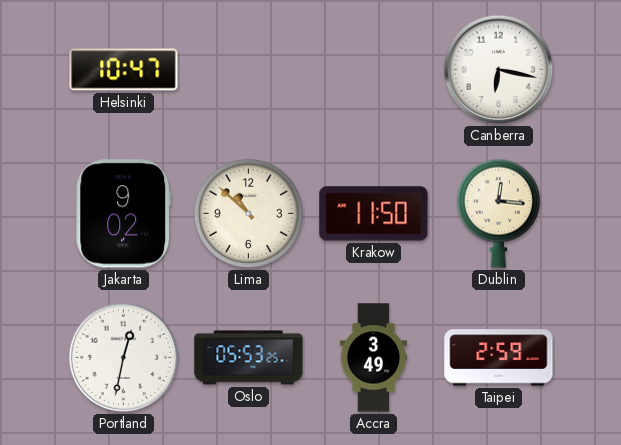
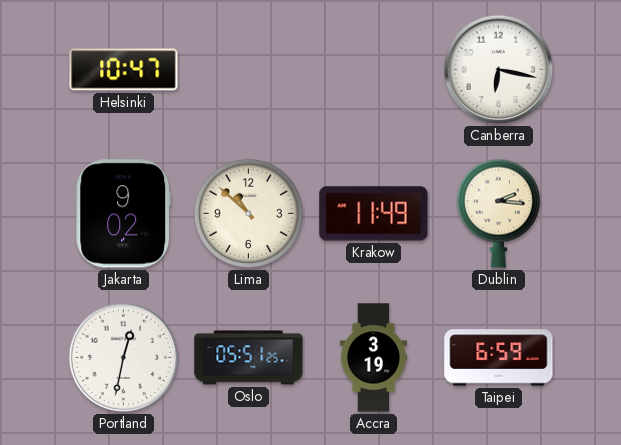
Krakow: 11:50 -> 11:49
Dublin: 12:16 -> 2:16
Oslo: 05:53 -> 05:51
Accra: 3:49 -> 3:19
Taipei: 2:59 -> 6:59
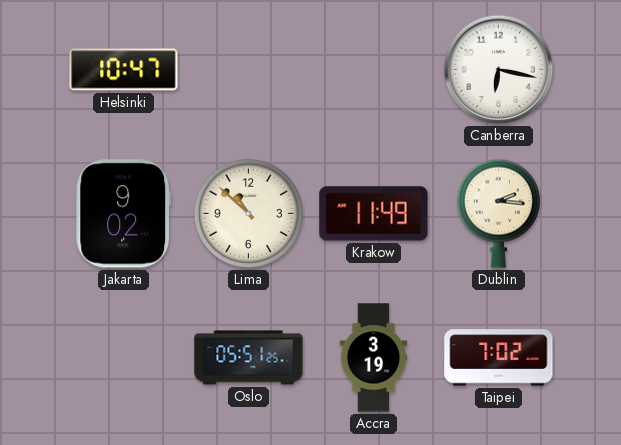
Portland: 12:32 -> none
Taipei: 6:59 -> 7:02
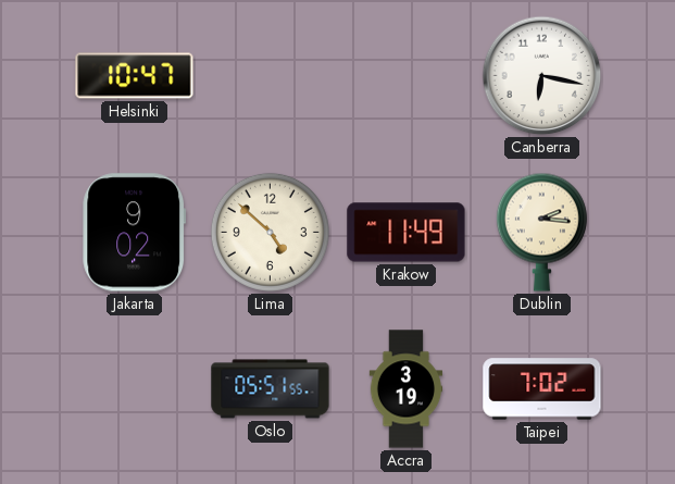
Lima: 10:52 -> 4:52
Oslo: 05:51:25 -> 05:51:55
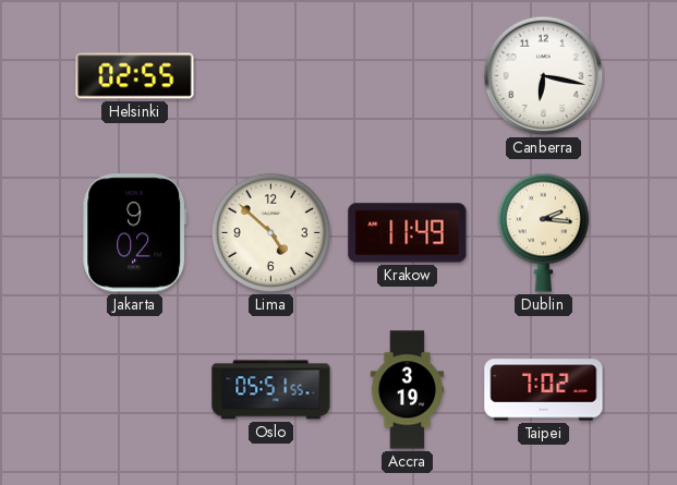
Helsinki: 10:47 -> 02:55
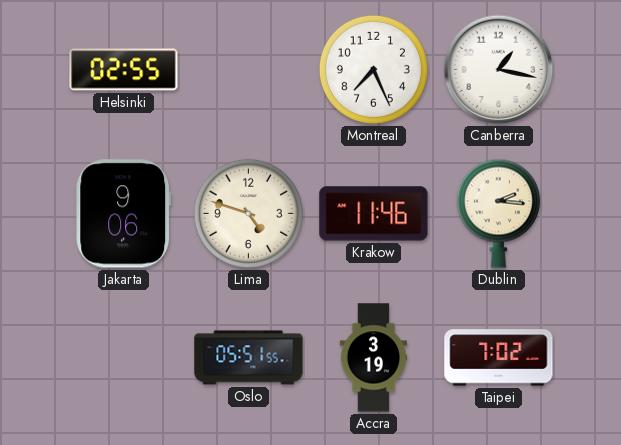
Montreal: none -> 7:26
Canberra: 6:17 -> 1:17
Jakarta: 9:02 -> 9:06
Lima: 4:52 -> 4:48
Krakow: 11:49 -> 11:46
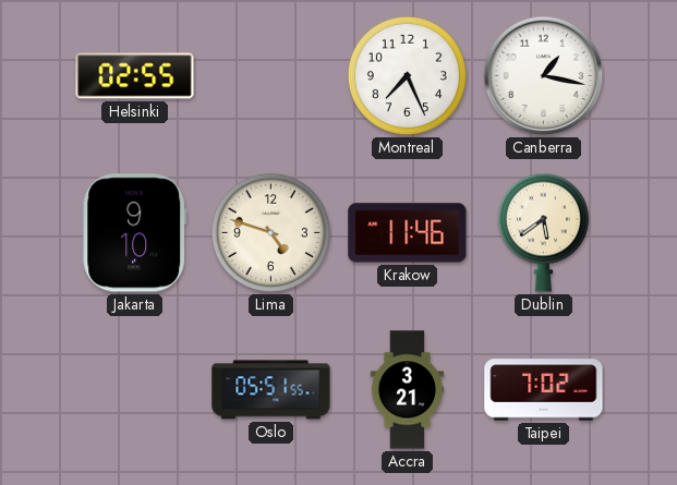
Jakarta: 9:06 -> 9:10
Dublin: 2:16 -> 5:39
Accra: 3:19 -> 3:21
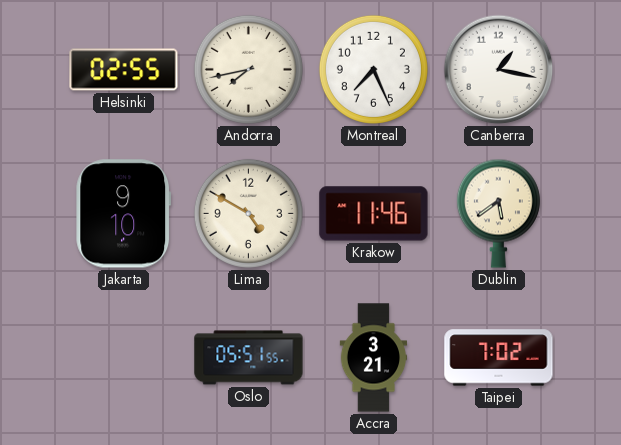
Andorra: none -> 7:43
Lima: 4:48 -> 4:50
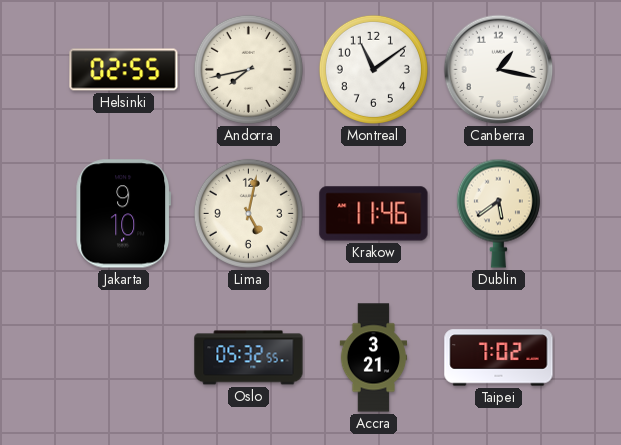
Montreal: 7:26 -> 11:09
Lima: 4:50 -> 5:02
Oslo: 05:51 -> 05:32
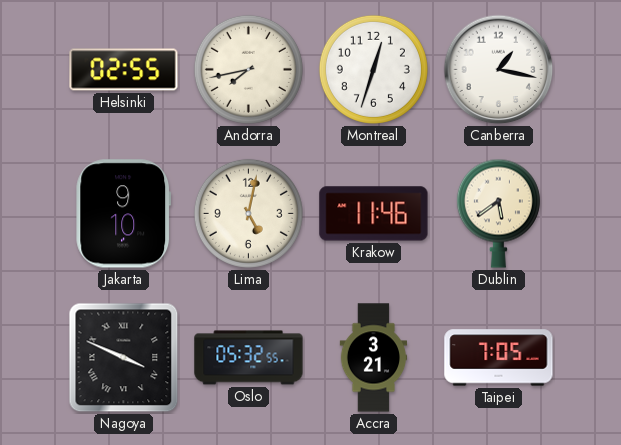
Montreal: 11:09 -> 12:33
Nagoya: none -> 3:49
Taipei: 7:02 -> 7:05
